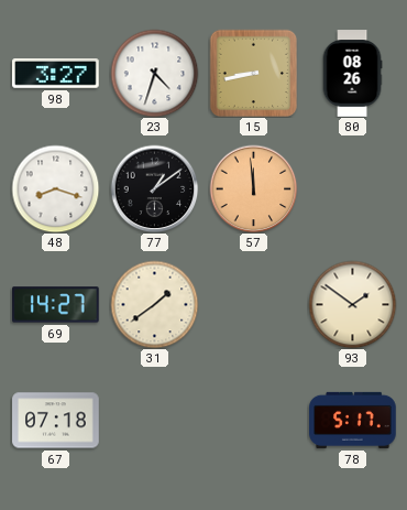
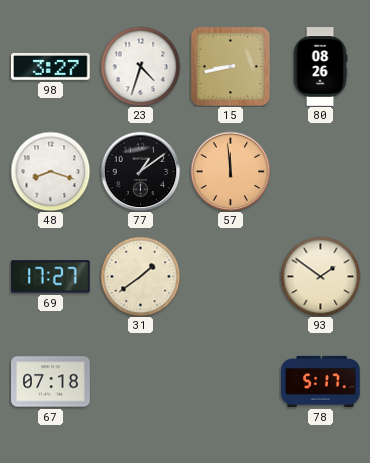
69: 14:27 -> 17:27
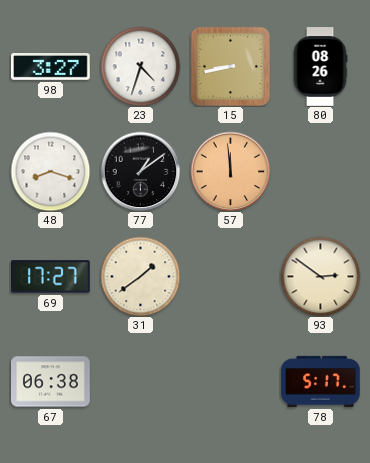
93: 1:51 -> 2:51
67: 07:18 -> 06:38
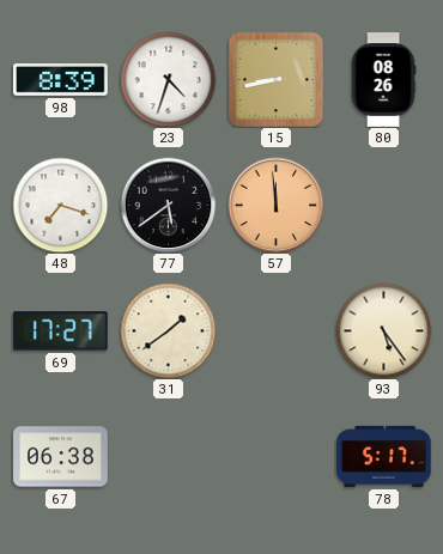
98: 3:27 -> 8:39
48: 8:18 -> 7:18
77: 1:09 -> 5:39
93: 2:51 -> 5:24
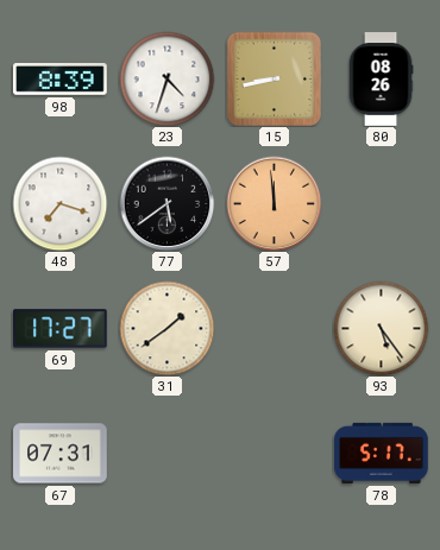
67: 06:38 -> 07:31
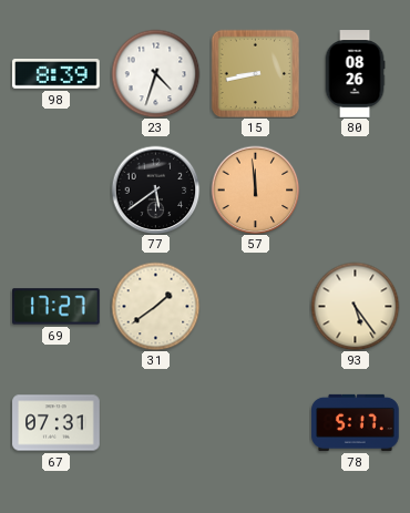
48: 7:18 -> none
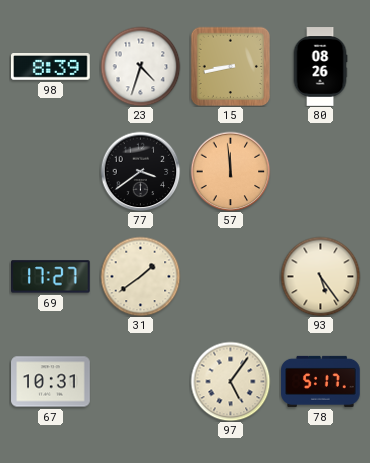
77: 5:39 -> 3:39
67: 07:31 -> 10:31
97: none -> 5:06
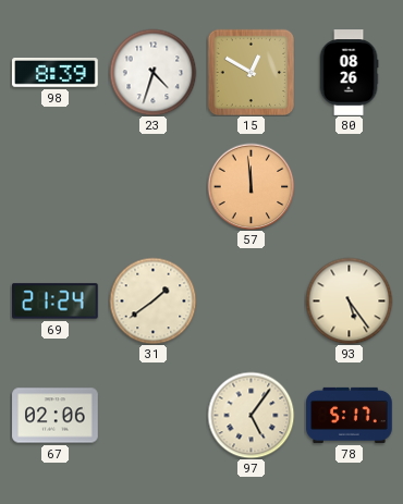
15: 8:43 -> 12:50
77: 3:39 -> none
69: 17:27 -> 21:24
67: 10:31 -> 02:06
